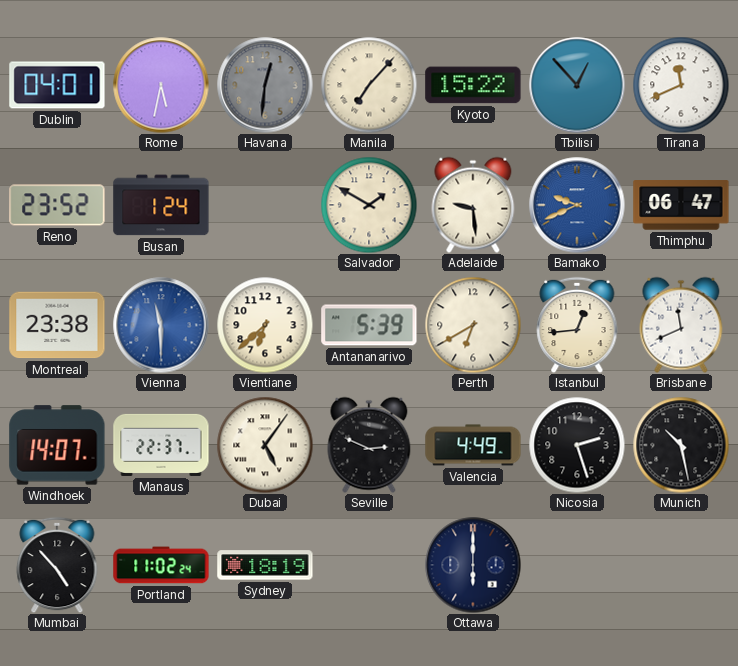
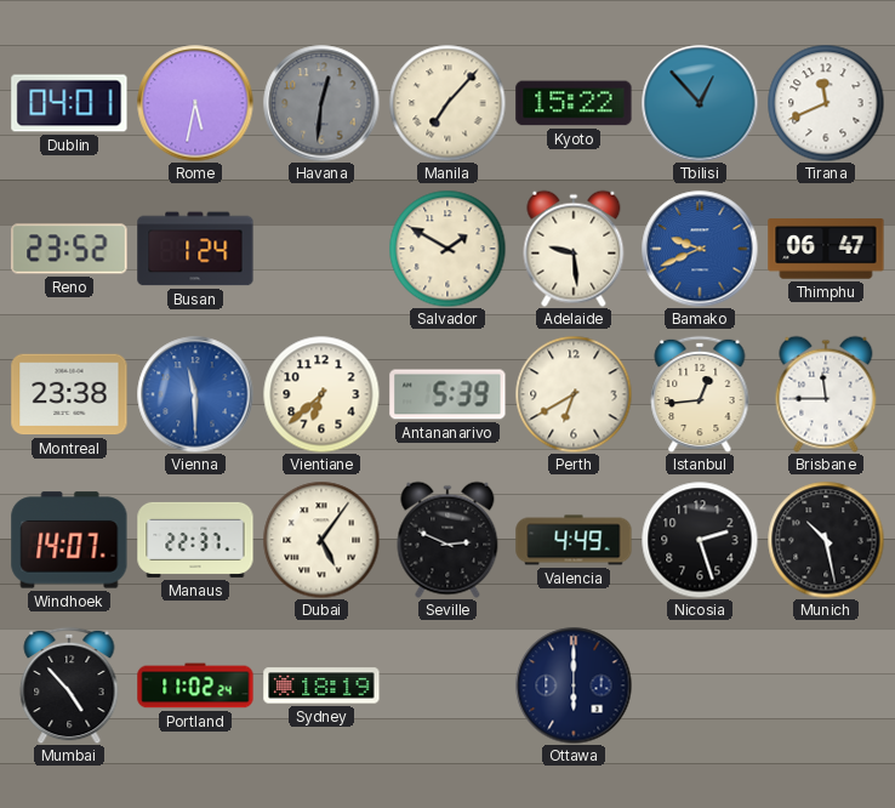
Brisbane: 11:41 -> 11:45
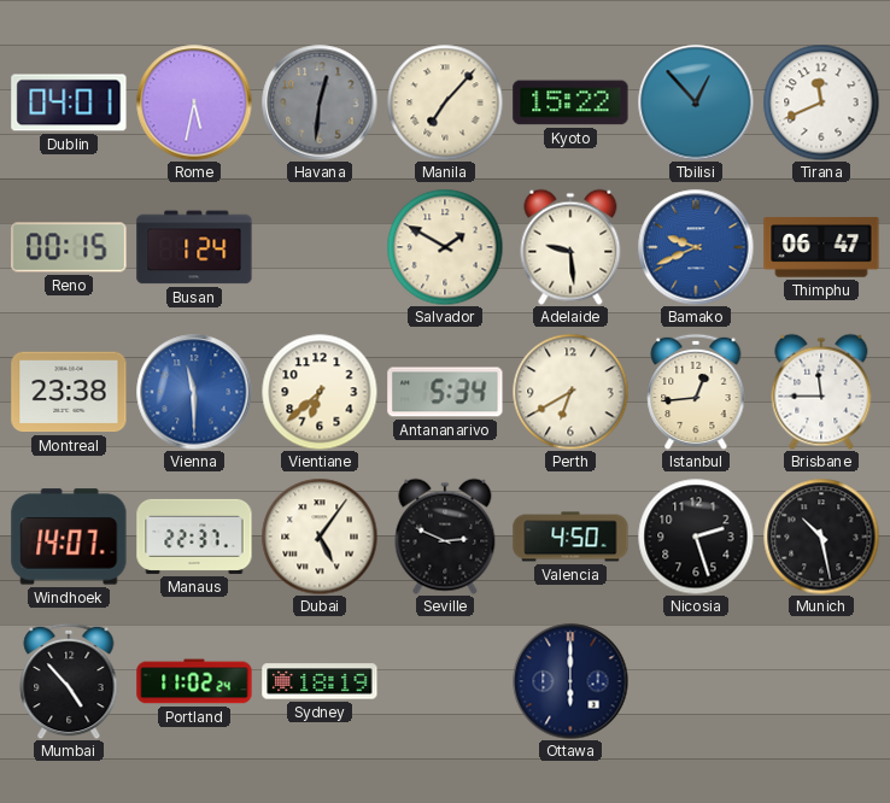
Reno: 23:52 -> 00:15
Antananarivo: 5:39 -> 5:34
Valencia: 4:49 -> 4:50
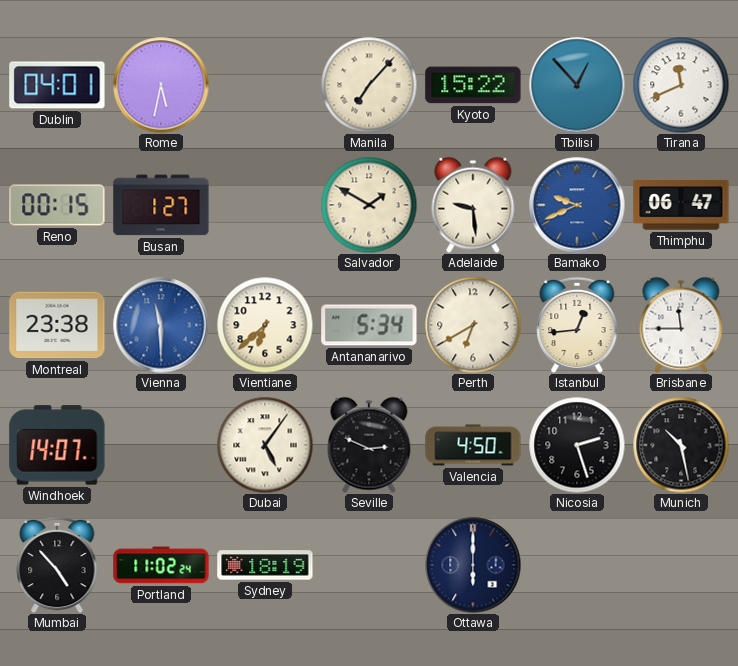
Havana: 12:31 -> none
Busan: 1:24 -> 1:27
Manaus: 22:37 -> none
